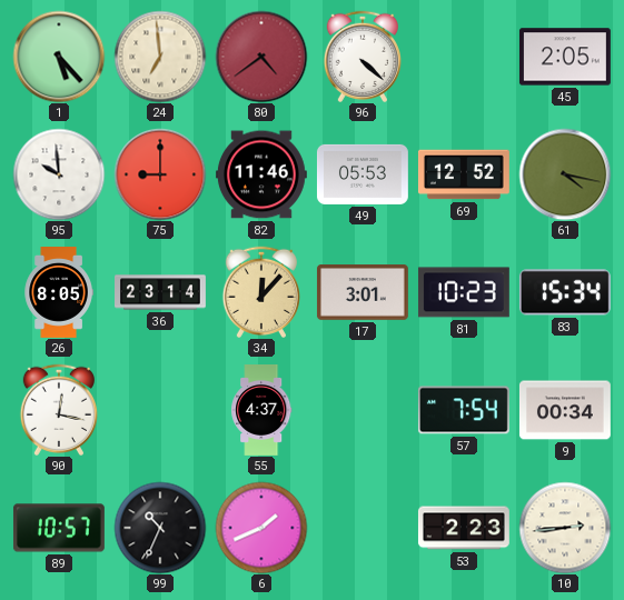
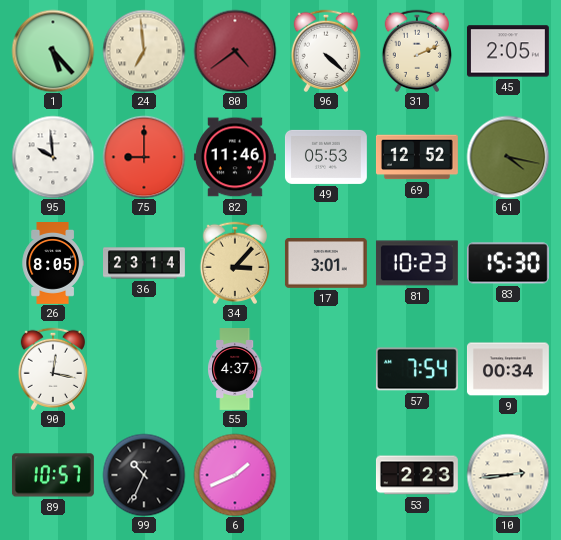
31: none -> 2:11
34: 12:07 -> 3:07
83: 15:34 -> 15:30
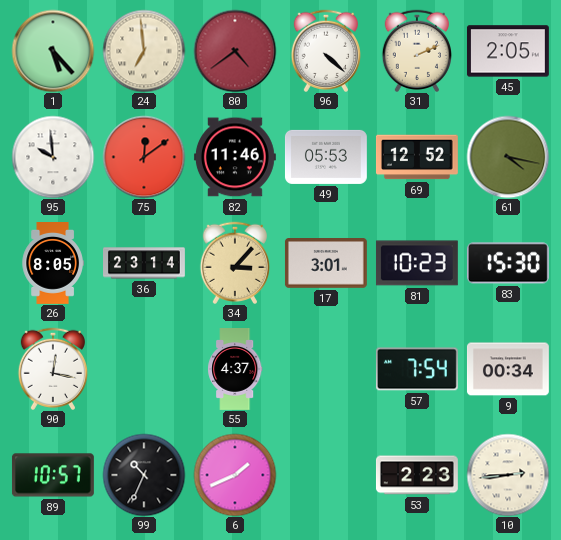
75: 9:00 -> 12:09
